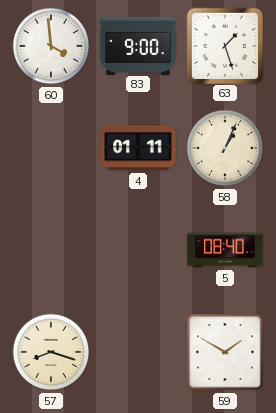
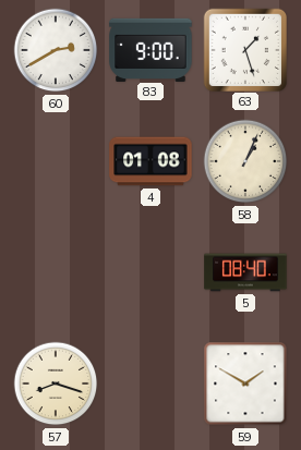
60: 3:59 -> 2:40
4: 01:11 -> 01:08
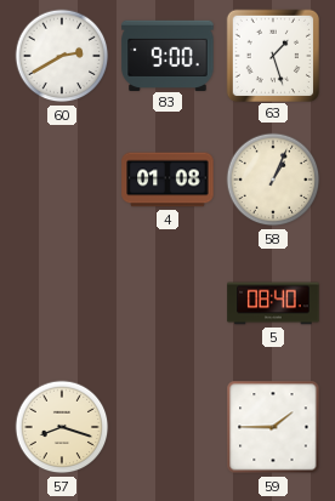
59: 1:50 -> 1:45
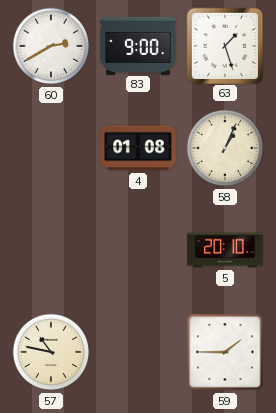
5: 08:40 -> 20:10
57: 8:18 -> 10:47
